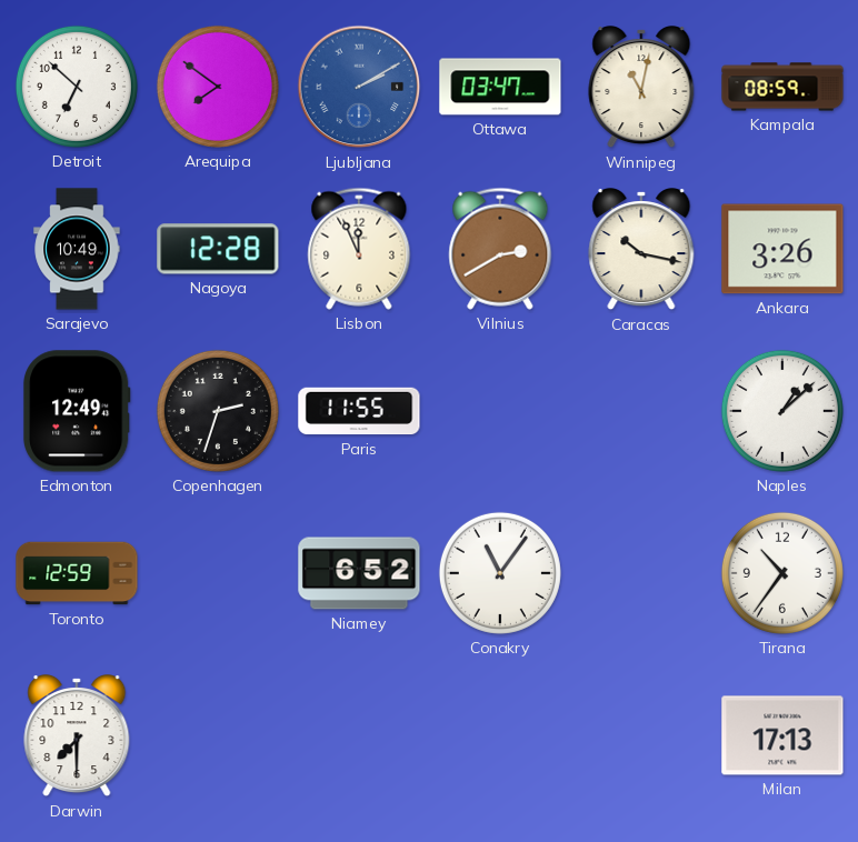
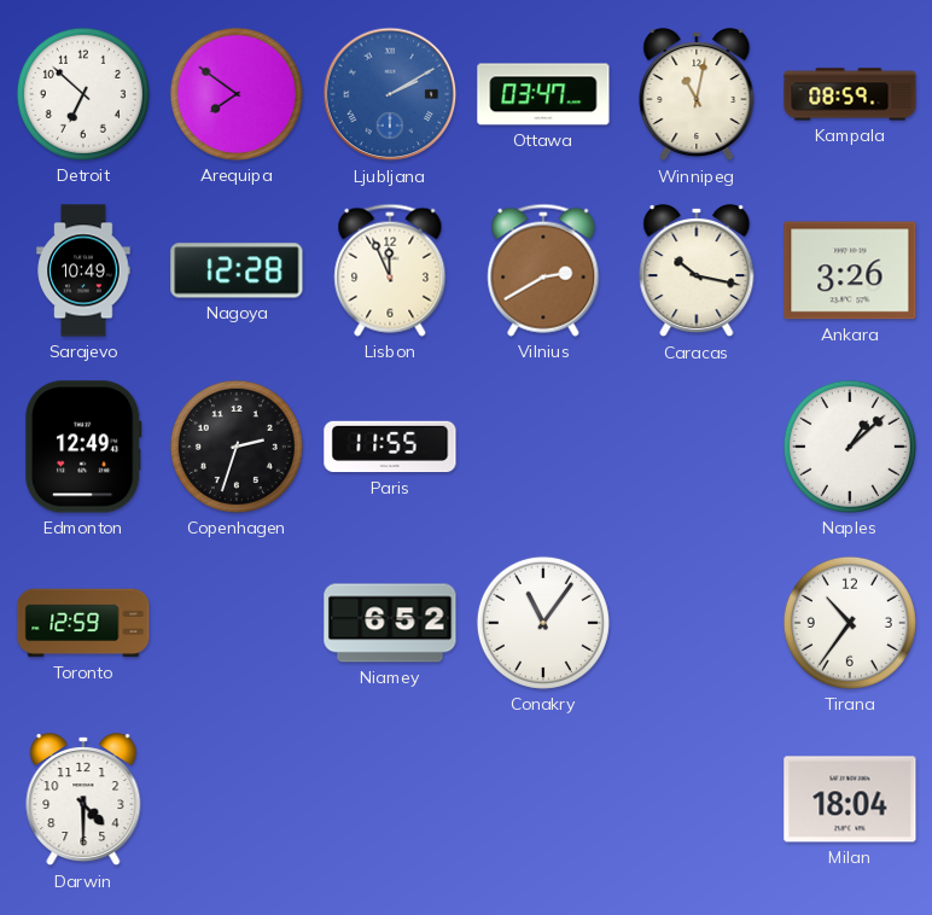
Darwin: 7:30 -> 4:30
Milan: 17:13 -> 18:04
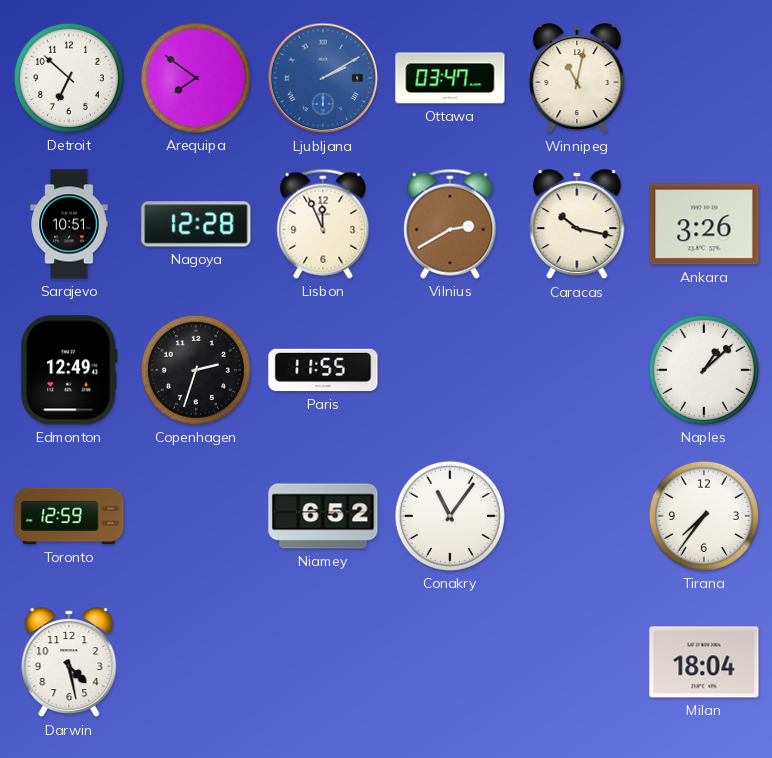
Kampala: 08:59 -> none
Sarajevo: 10:49 -> 10:51
Tirana: 10:36 -> 7:36
Darwin: 4:30 -> 4:28
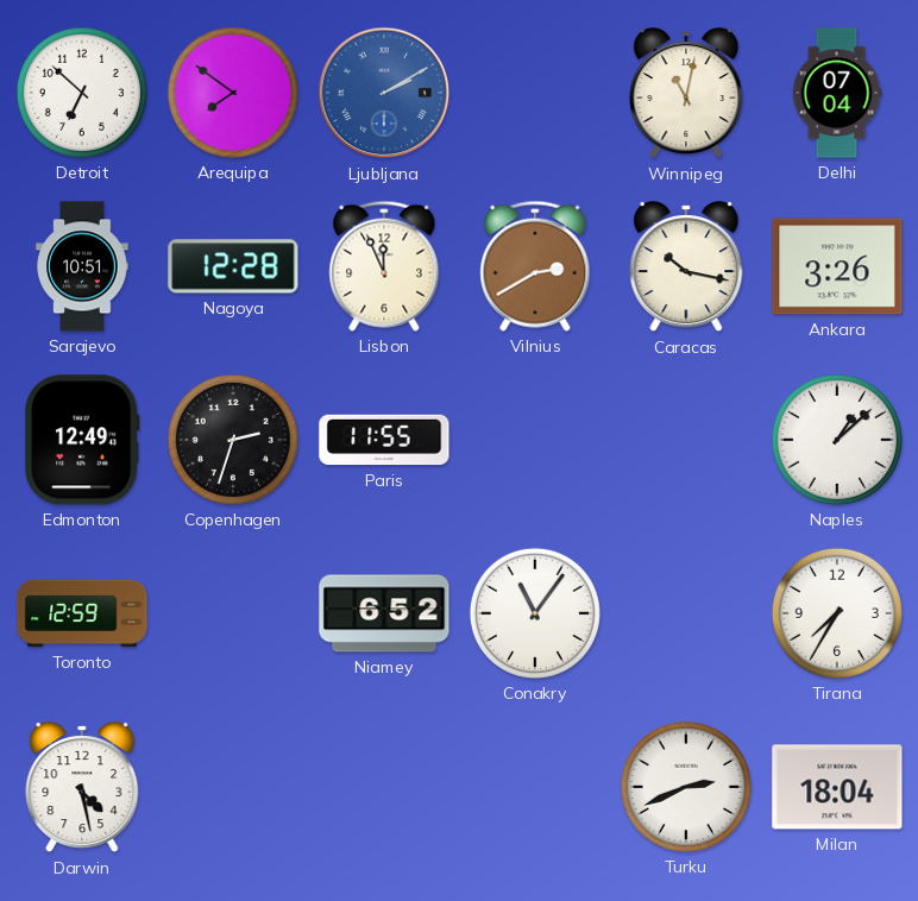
Ottawa: 03:47 -> none
Delhi: none -> 07:04
Tirana: 7:36 -> 7:35
Turku: none -> 2:41
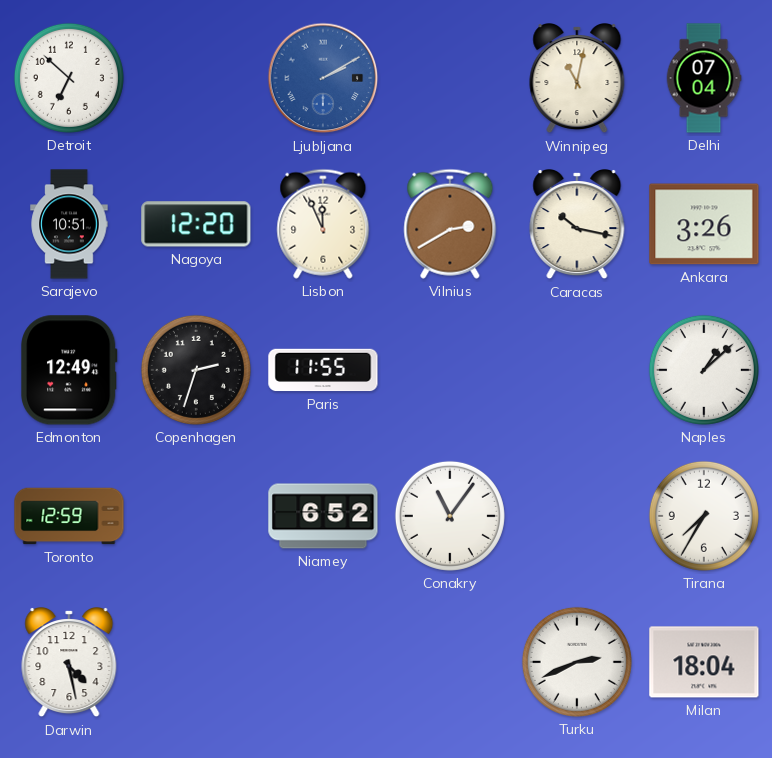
Arequipa: 7:51 -> none
Nagoya: 12:28 -> 12:20
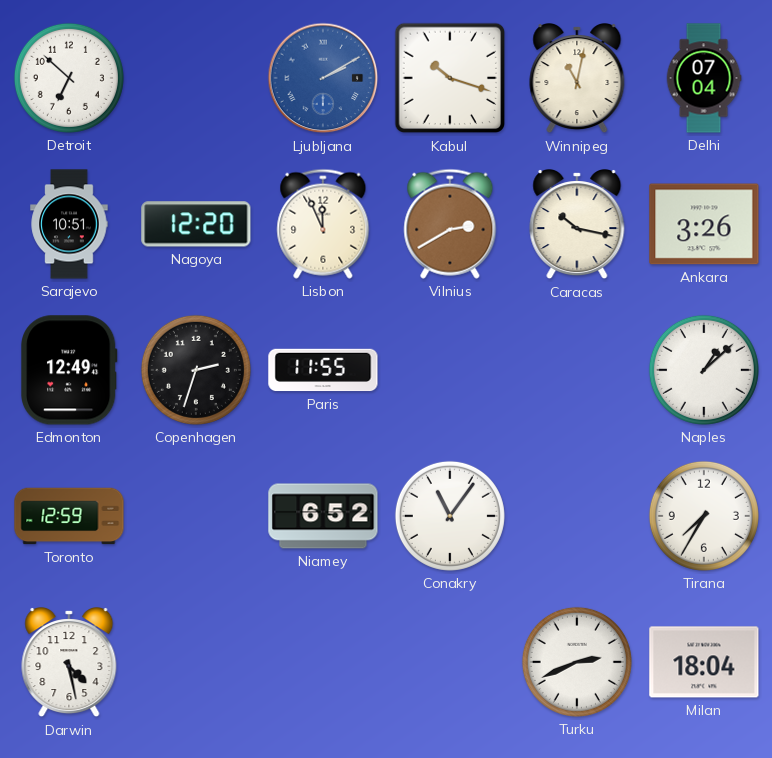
Kabul: none -> 10:18
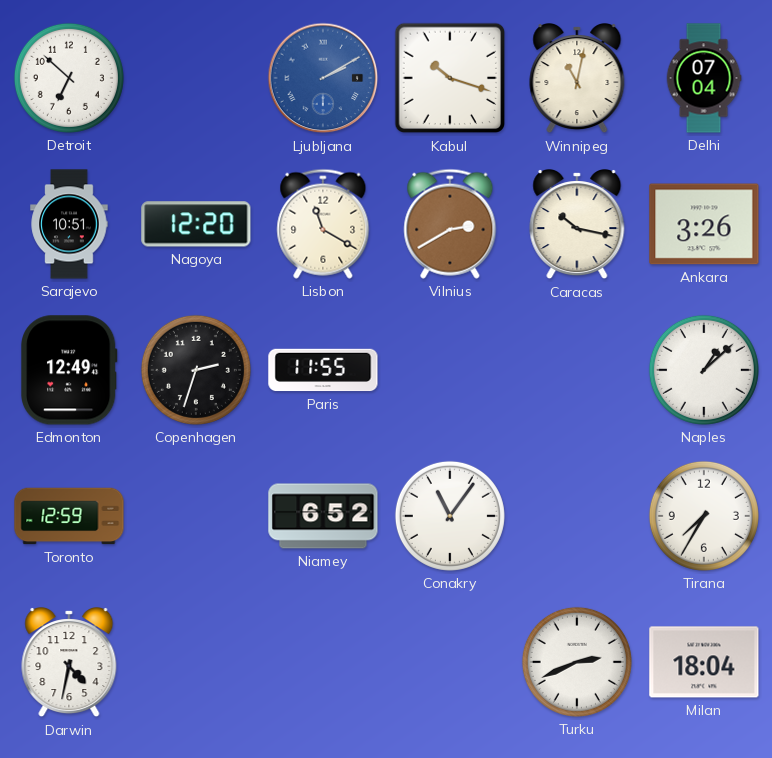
Lisbon: 11:56 -> 11:20
Darwin: 4:28 -> 4:32
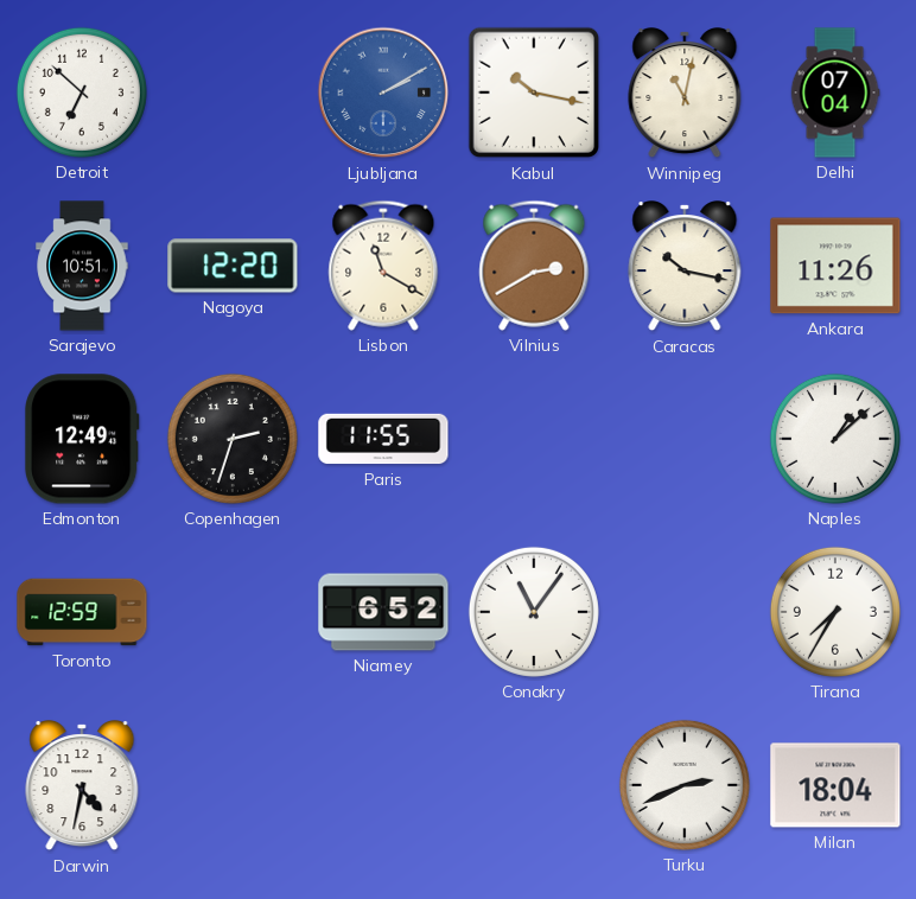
Kabul: 10:18 -> 10:17
Ankara: 3:26 -> 11:26
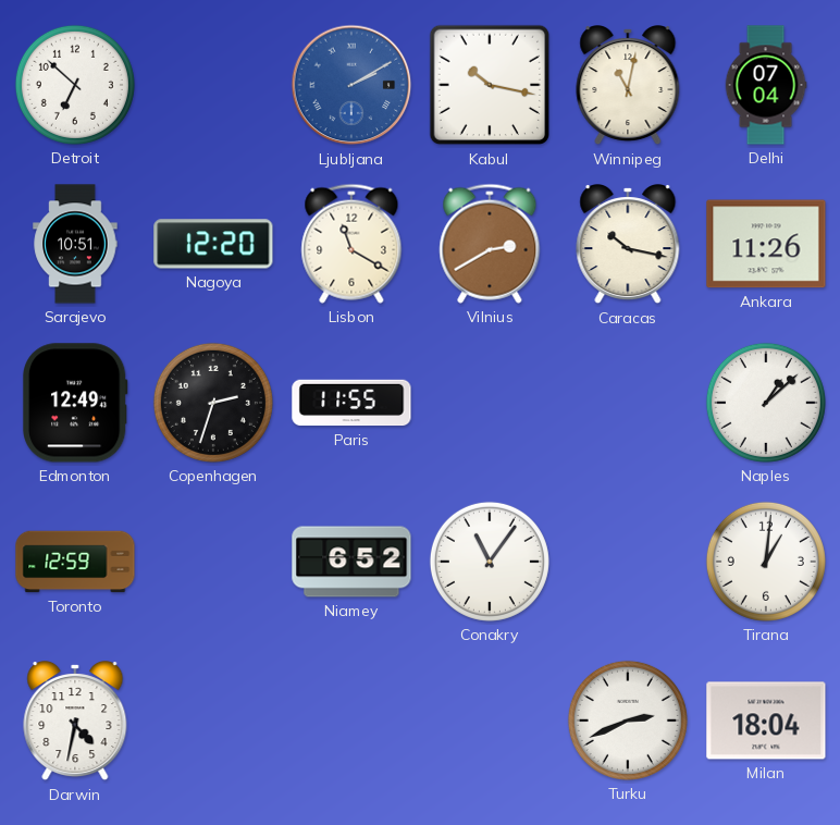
Tirana: 7:35 -> 1:01
